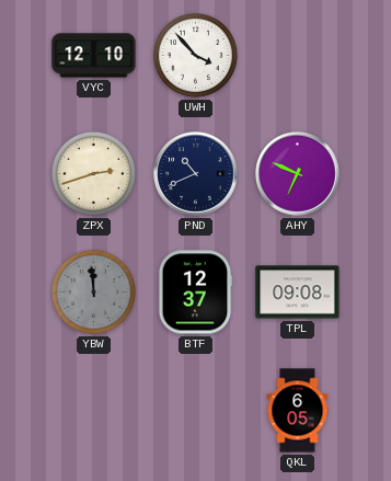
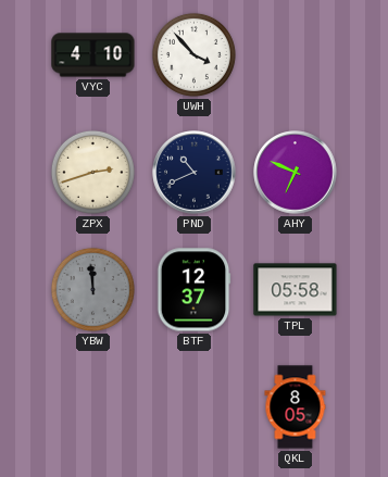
VYC: 12:10 -> 4:10
TPL: 09:08 -> 05:58
QKL: 6:05 -> 8:05
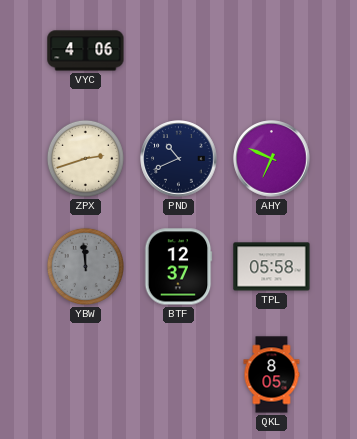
VYC: 4:10 -> 4:06
UWH: 3:53 -> none
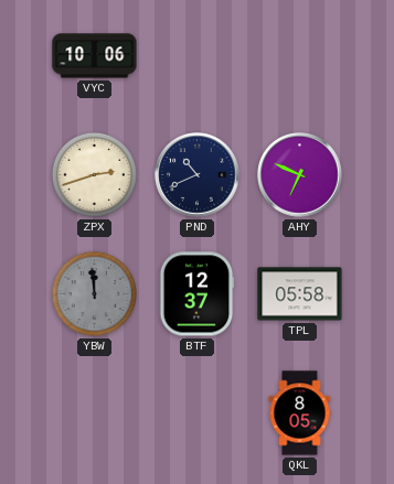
VYC: 4:06 -> 10:06
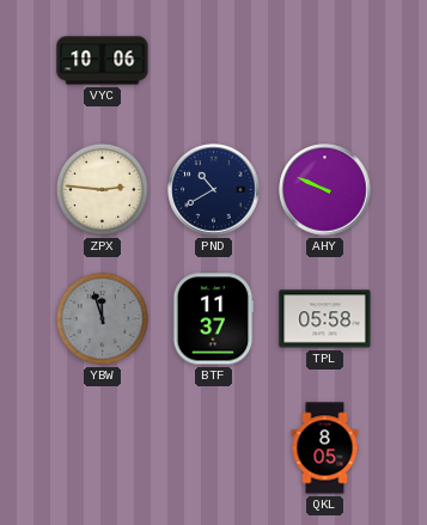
ZPX: 2:42 -> 2:46
PND: 10:41 -> 10:40
AHY: 6:49 -> 9:49
YBW: 11:59 -> 11:57
BTF: 12:37 -> 11:37
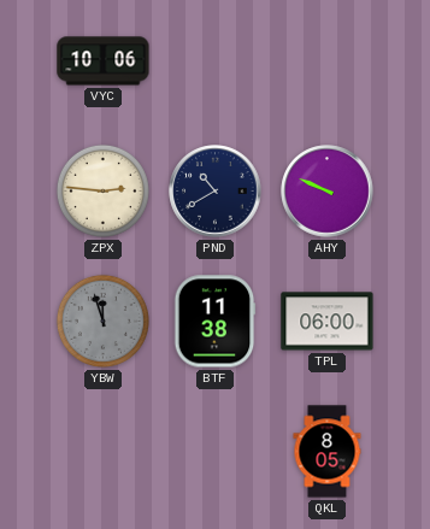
BTF: 11:37 -> 11:38
TPL: 05:58 -> 06:00
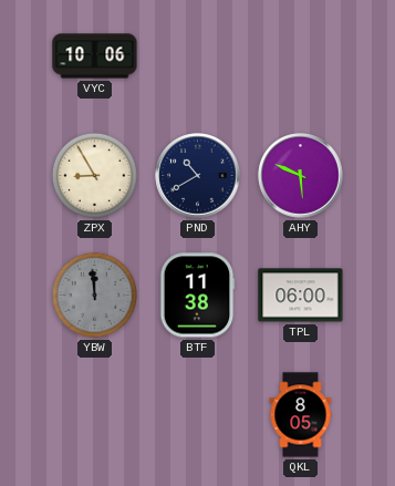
ZPX: 2:46 -> 8:55
AHY: 9:49 -> 5:49
YBW: 11:57 -> 11:59
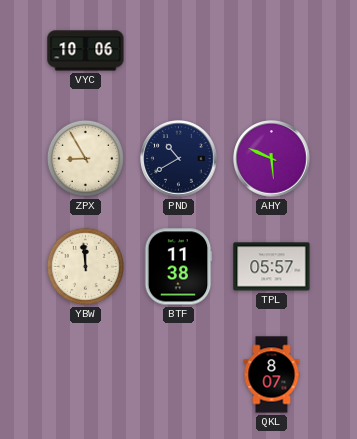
YBW dial: grey -> cream
TPL: 06:00 -> 05:57
QKL: 8:05 -> 8:07
